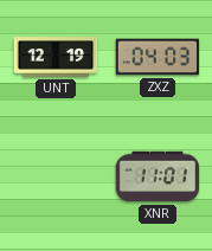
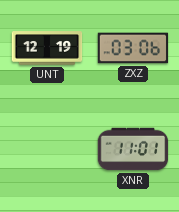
ZXZ: 04:03 -> 03:06
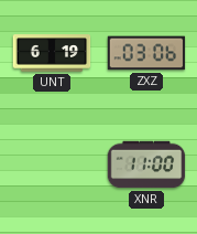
UNT: 12:19 -> 6:19
XNR: 11:01 -> 11:00
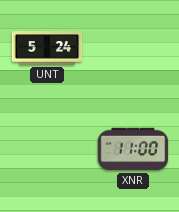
UNT: 6:19 -> 5:24
ZXZ: 03:06 -> none
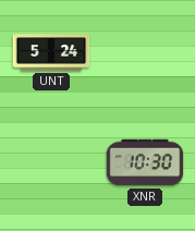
XNR: 11:00 -> 10:30
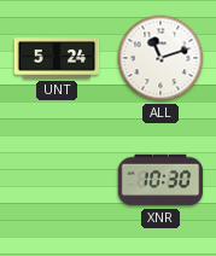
ALL: none -> 11:12
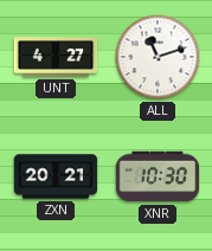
UNT: 5:24 -> 4:27
ZXN: none -> 20:21
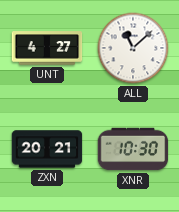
ALL: 11:12 -> 11:08
